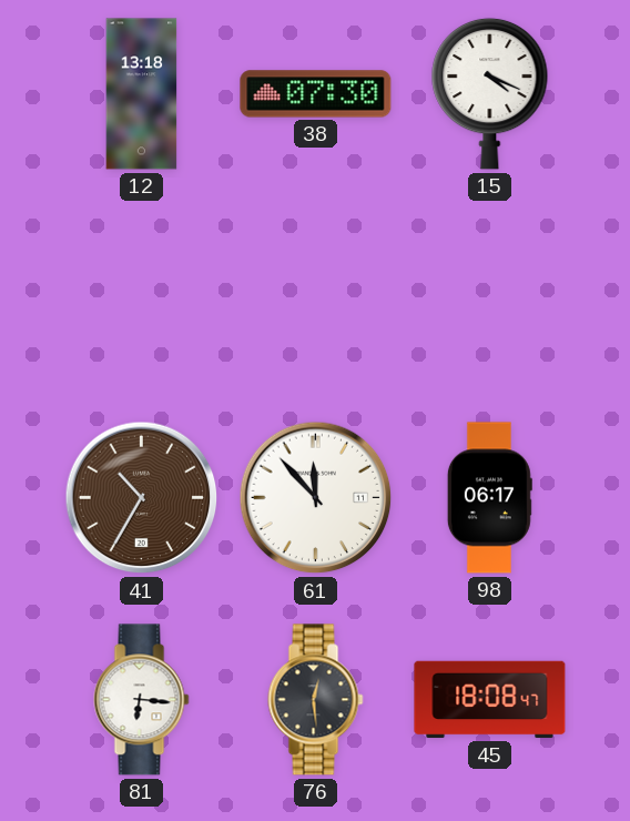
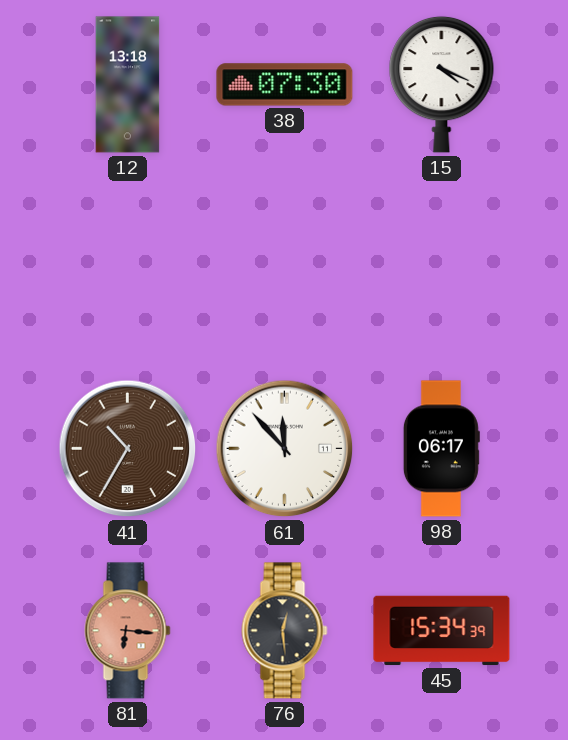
81 dial: white -> salmon
45: 18:08 -> 15:34
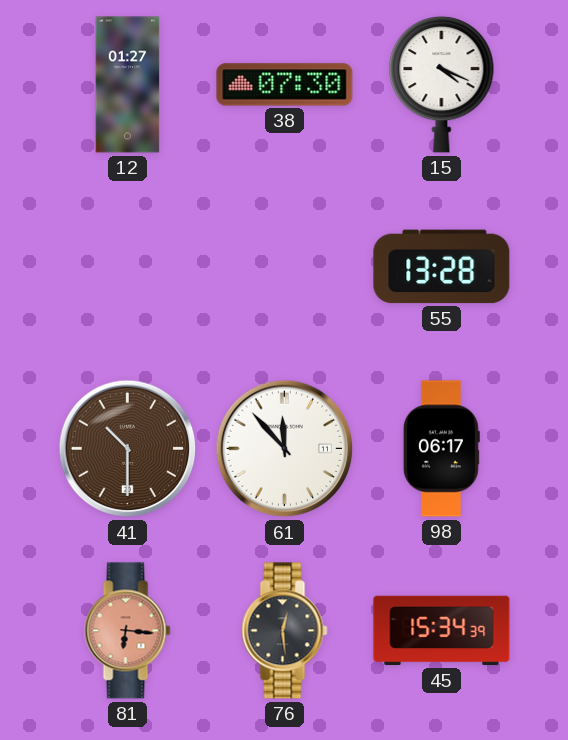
12: 13:18 -> 01:27
55: none -> 13:28
41: 10:35 -> 10:30
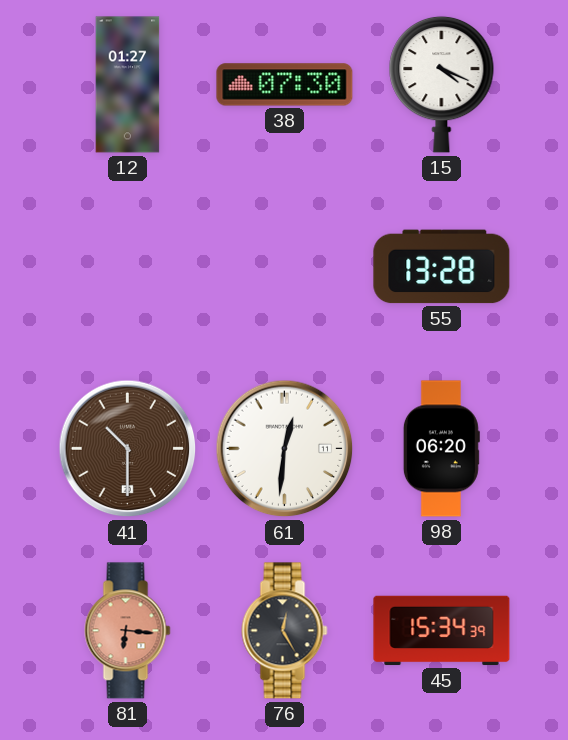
61: 11:53 -> 12:31
98: 06:17 -> 06:20
76: 12:29 -> 12:25
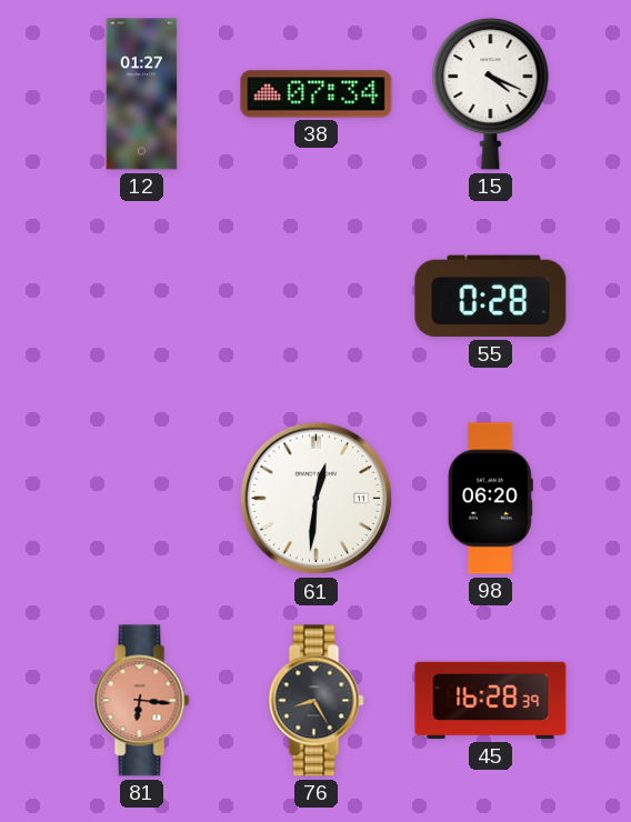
38: 07:30 -> 07:34
55: 13:28 -> 0:28
41: 10:30 -> none
76: 12:25 -> 8:25
45: 15:34 -> 16:28
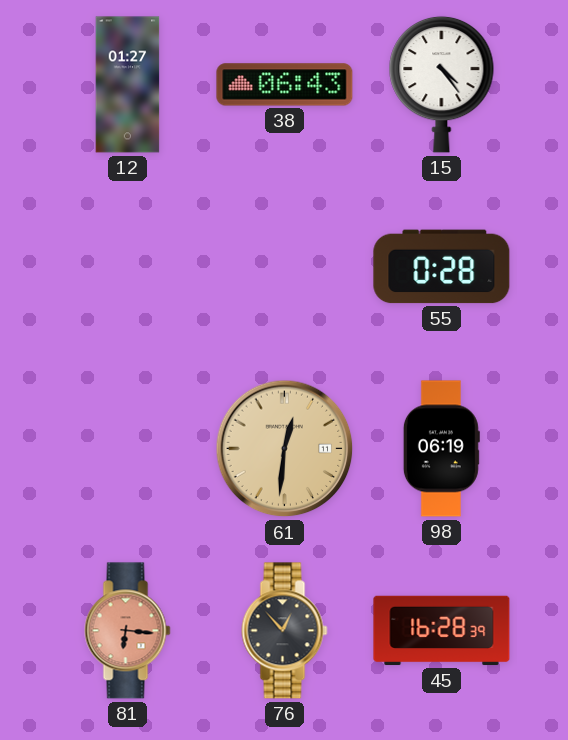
38: 07:34 -> 06:43
15: 4:19 -> 4:24
61 dial: white -> champagne
98: 06:20 -> 06:19
76: 8:25 -> 12:53
